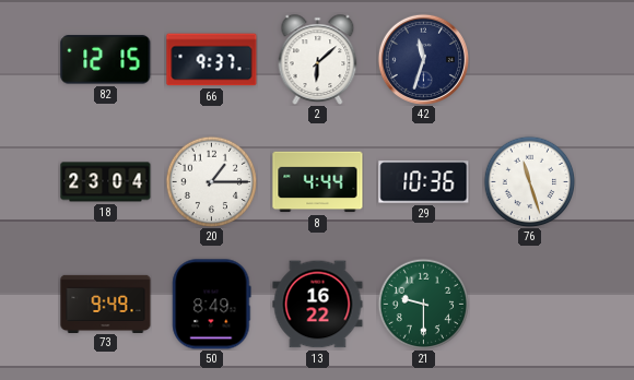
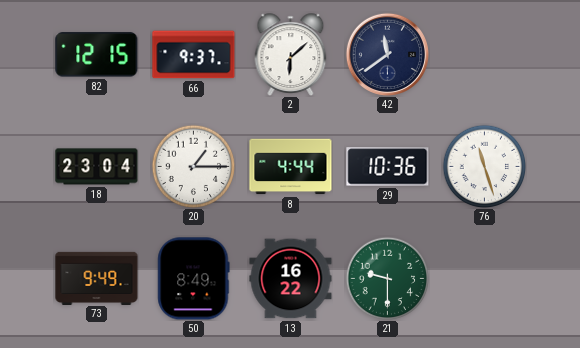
42: 11:33 -> 11:39
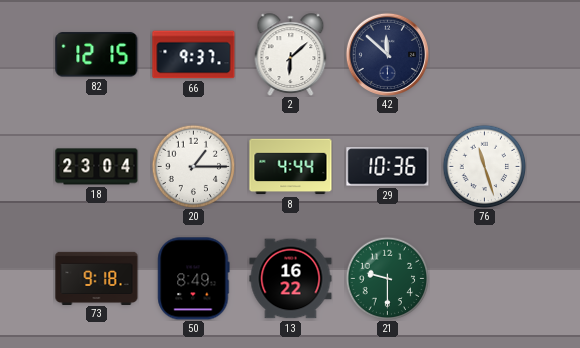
42: 11:39 -> 11:52
73: 9:49 -> 9:18
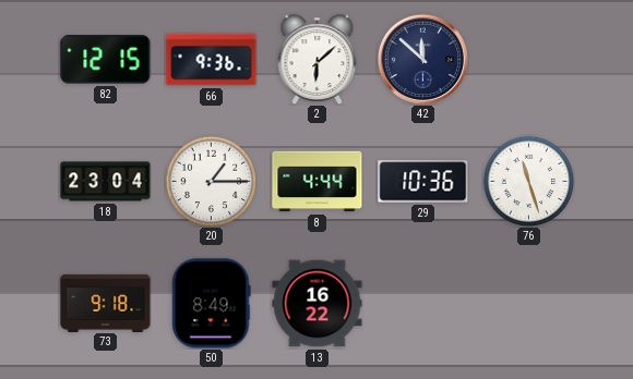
66: 9:37 -> 9:36
21: 9:30 -> none
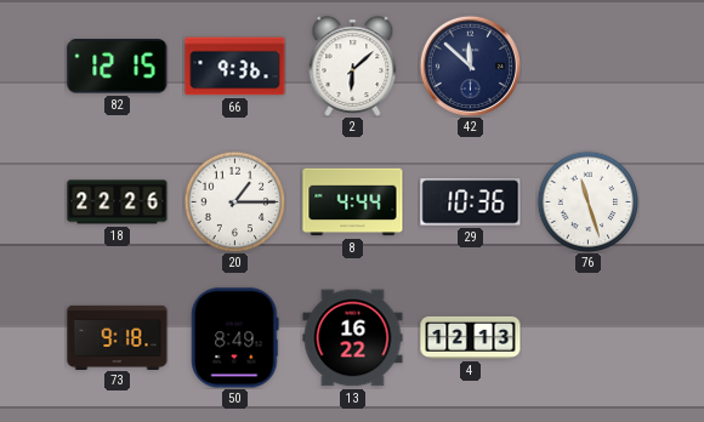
18: 23:04 -> 22:26
4: none -> 12:13
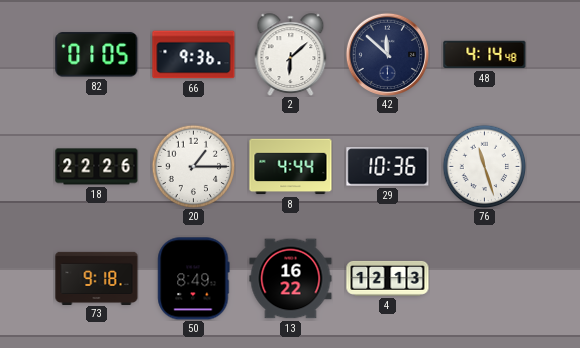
82: 12:15 -> 01:05
48: none -> 4:14
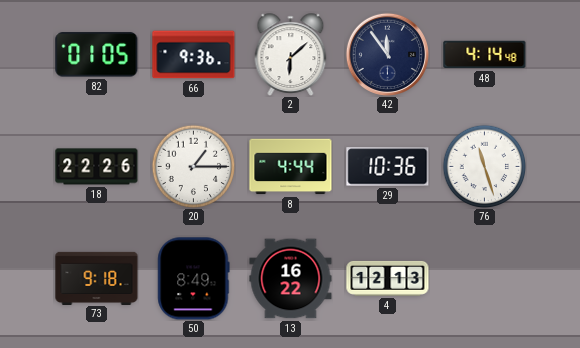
42: 11:52 -> 11:54
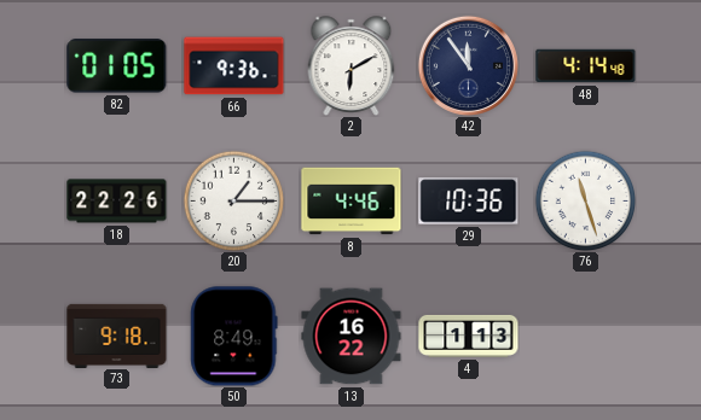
2: 6:08 -> 6:10
8: 4:44 -> 4:46
4: 12:13 -> 1:13
